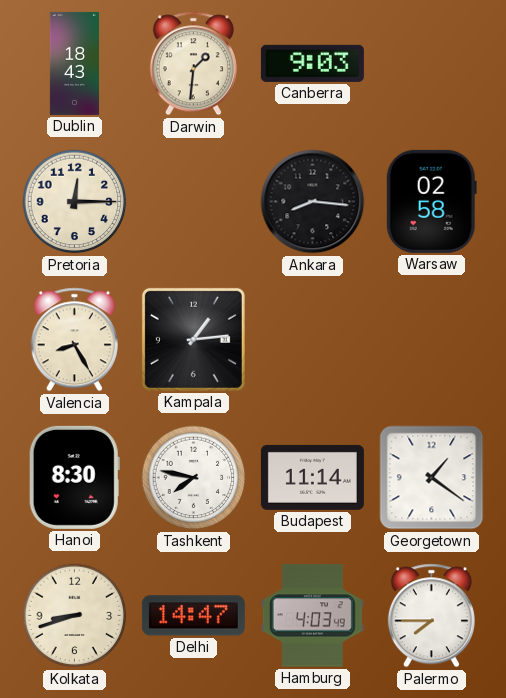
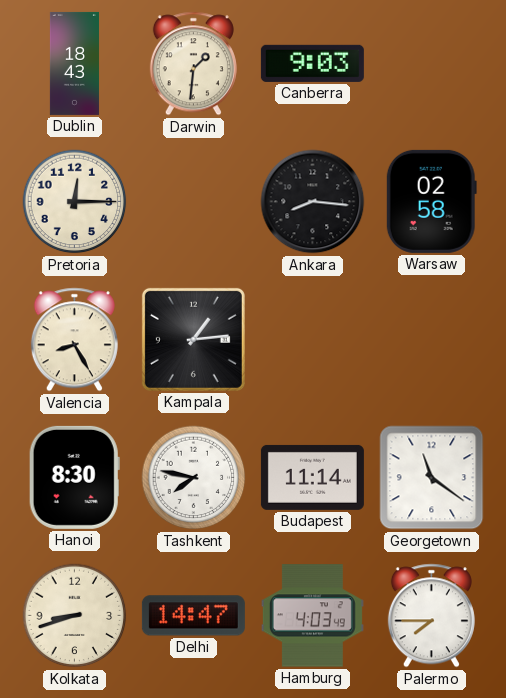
Georgetown: 1:21 -> 11:21
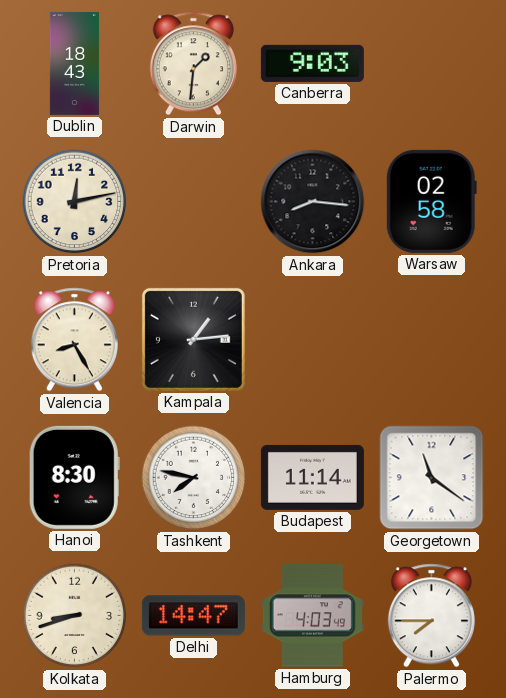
Pretoria: 12:15 -> 12:13
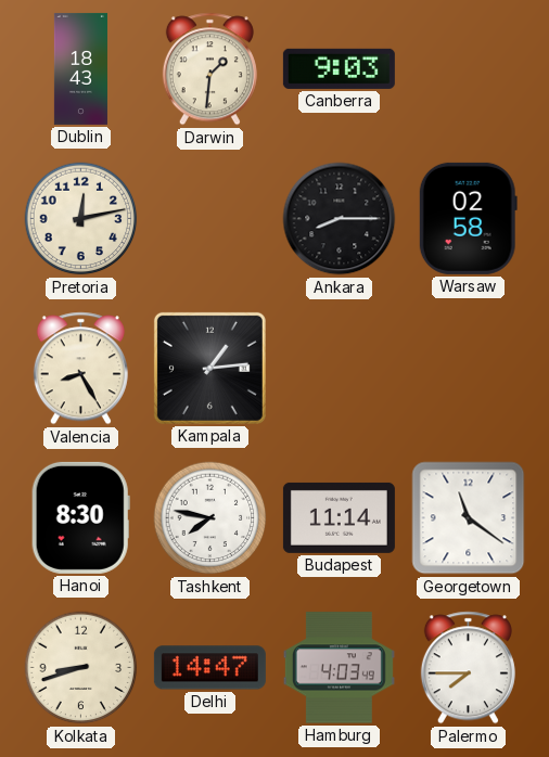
Ankara: 8:16 -> 8:15
